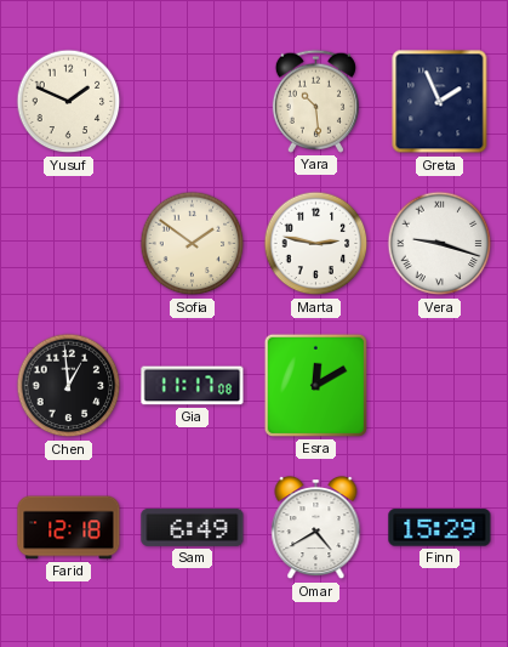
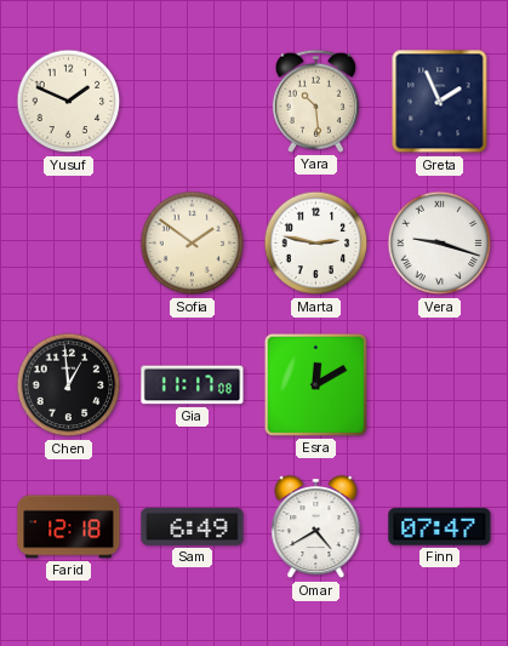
Finn: 15:29 -> 07:47
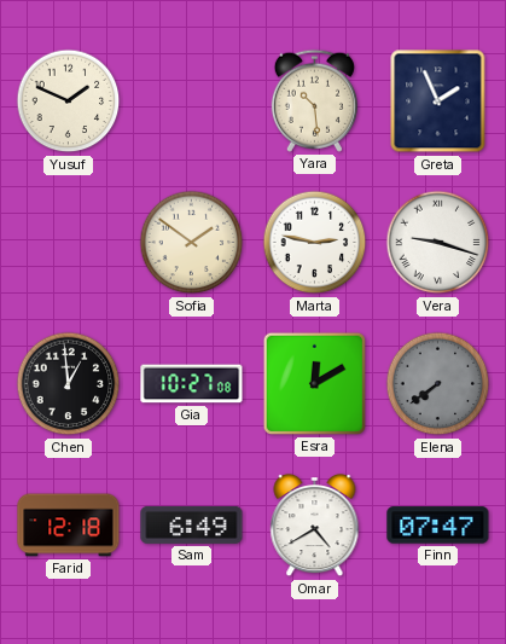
Gia: 11:17 -> 10:27
Elena: none -> 7:39
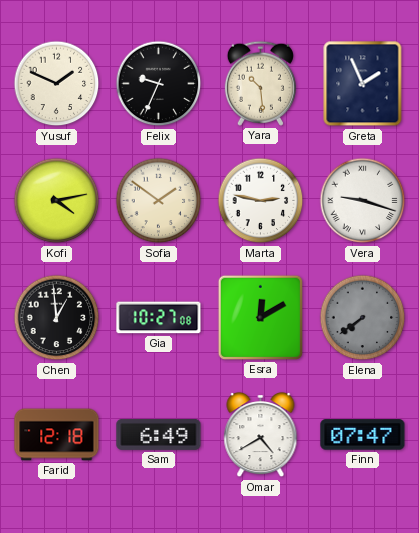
Felix: none -> 9:34
Kofi: none -> 4:13
